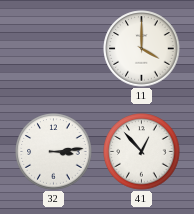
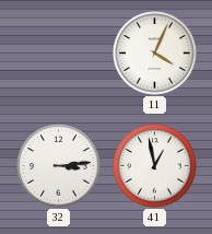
11: 4:00 -> 4:04
41: 12:53 -> 12:58
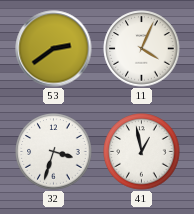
53: none -> 2:39
32: 3:14 -> 3:33
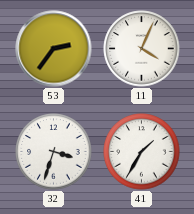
53: 2:39 -> 2:36
41: 12:58 -> 1:35
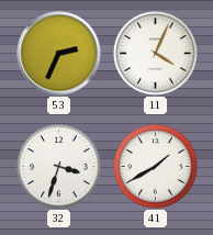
53: 2:36 -> 2:34
41: 1:35 -> 1:40
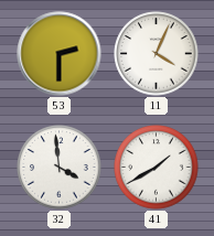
53: 2:34 -> 2:30
32: 3:33 -> 3:59
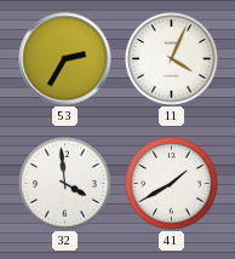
53: 2:30 -> 2:35
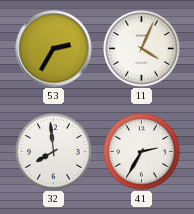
32: 3:59 -> 7:59
41: 1:40 -> 2:35
